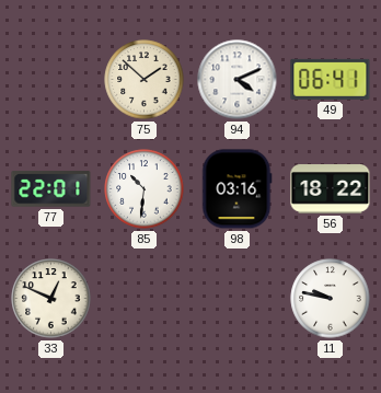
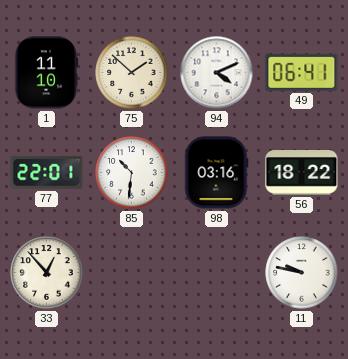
1: none -> 11:10
33: 12:49 -> 12:53
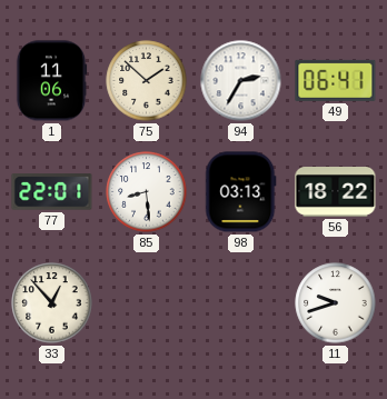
1: 11:10 -> 11:06
94: 4:11 -> 2:35
85: 10:31 -> 8:29
98: 03:16 -> 03:13
11: 9:47 -> 9:42
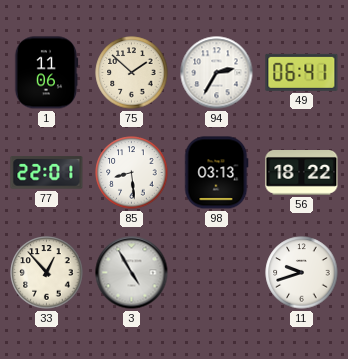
3: none -> 4:55
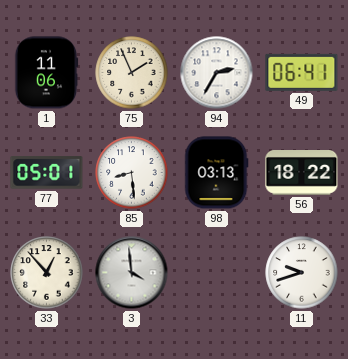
75: 1:52 -> 1:56
77: 22:01 -> 05:01
3: 4:55 -> 3:59
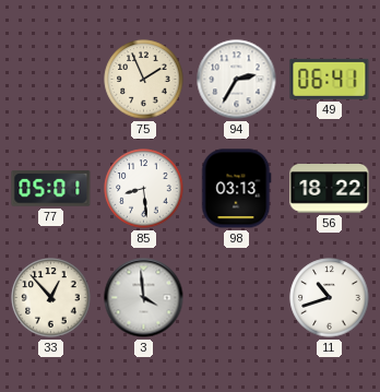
1: 11:06 -> none
11: 9:42 -> 10:42
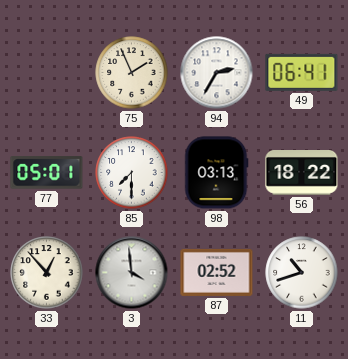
85: 8:29 -> 7:30
87: none -> 02:52
